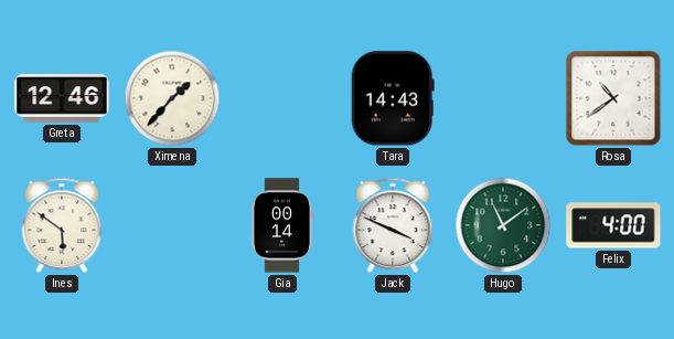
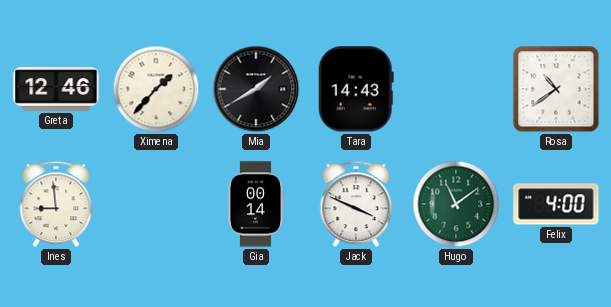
Mia: none -> 1:40
Ines: 5:51 -> 8:59
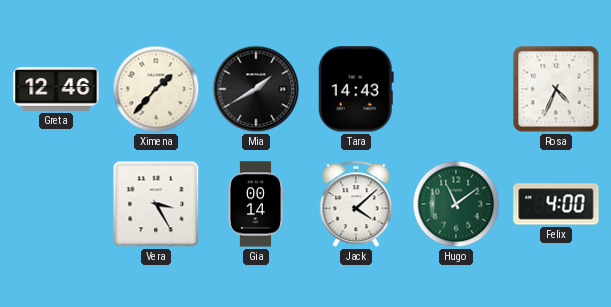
Rosa: 10:39 -> 4:34
Ines: 8:59 -> none
Vera: none -> 3:25
Jack: 3:49 -> 4:08
